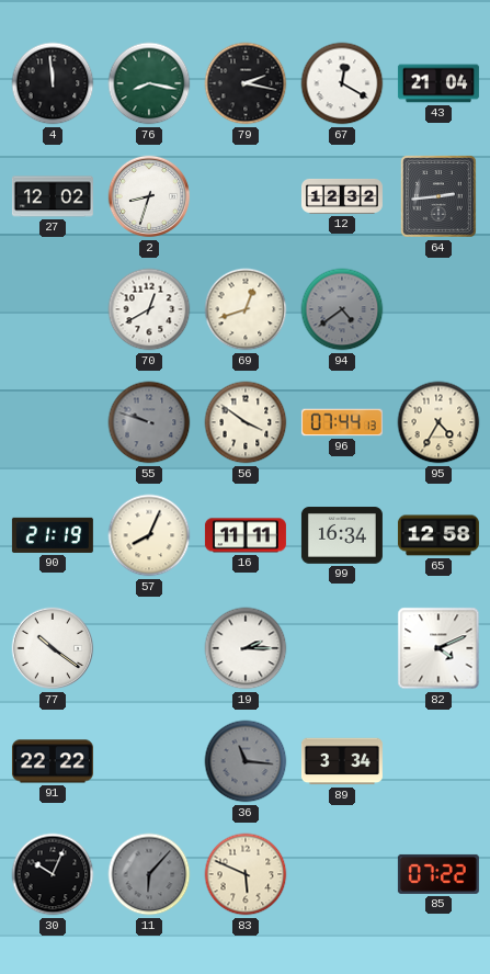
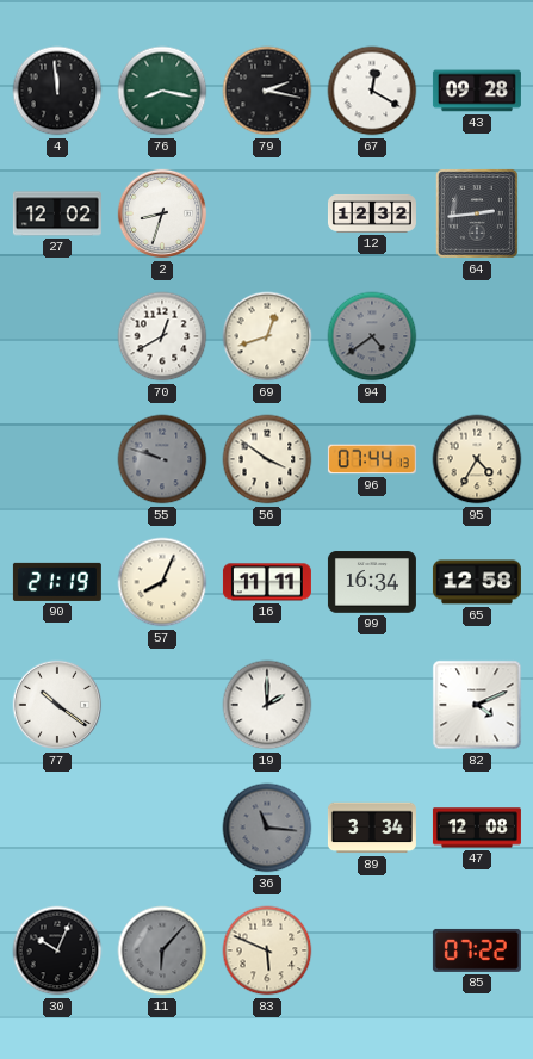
43: 21:04 -> 09:28
19: 2:15 -> 2:00
91: 22:22 -> none
47: none -> 12:08
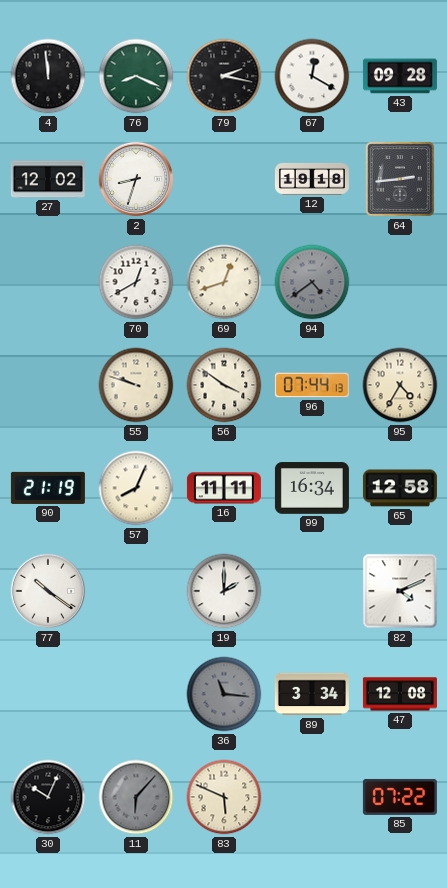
76: 8:17 -> 8:19
12: 12:32 -> 19:18
55 dial: grey -> cream
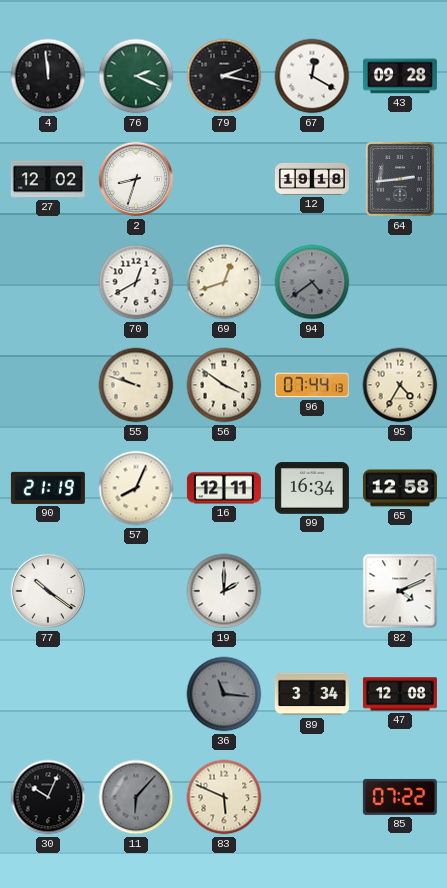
76: 8:19 -> 2:19
16: 11:11 -> 12:11
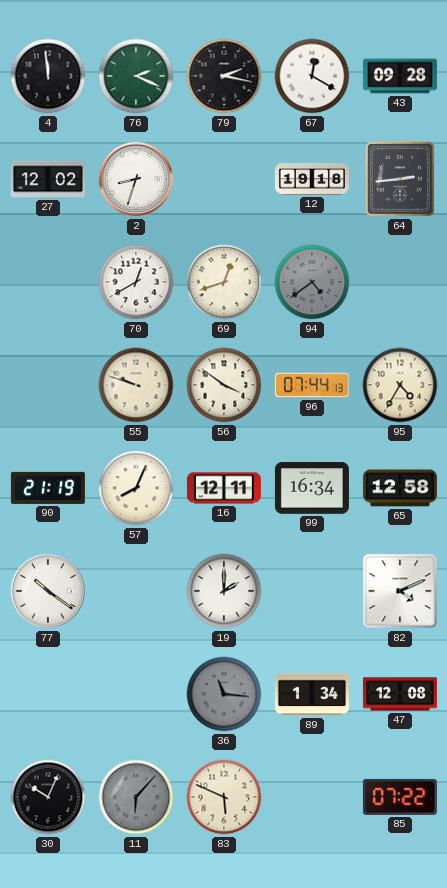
89: 3:34 -> 1:34
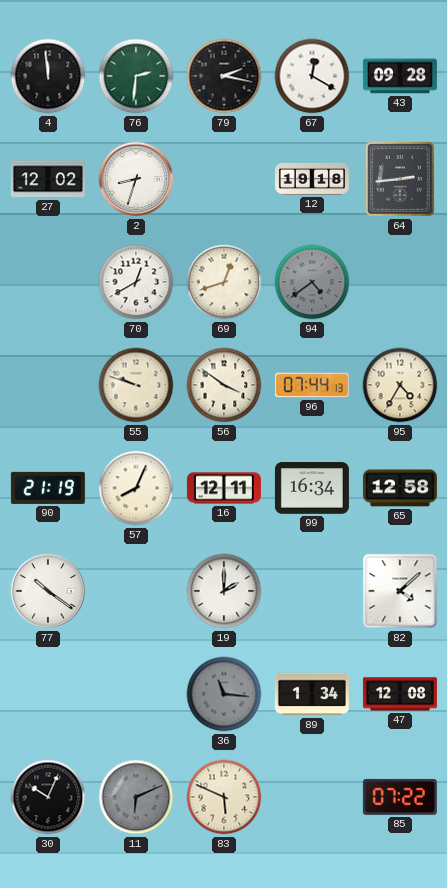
76: 2:19 -> 2:31
82: 4:11 -> 4:08
11: 6:07 -> 6:11
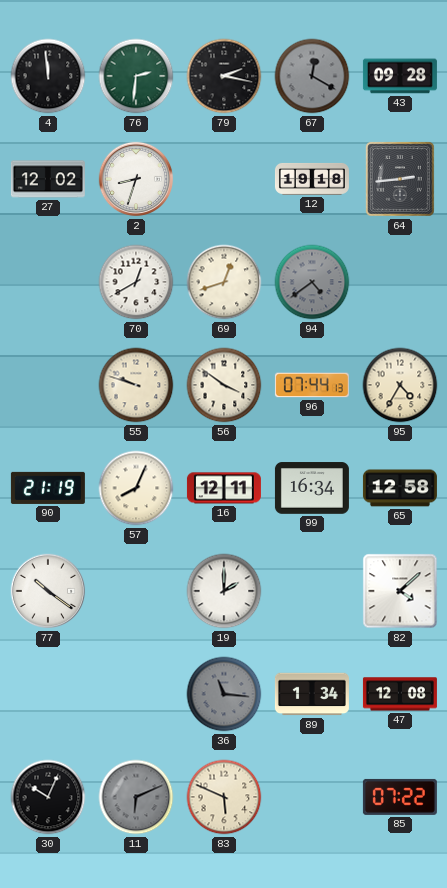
67 dial: white -> grey
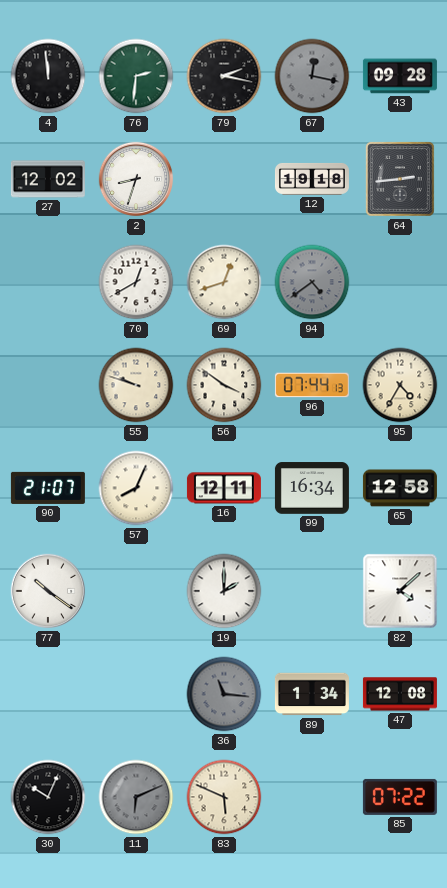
67: 12:20 -> 12:17
90: 21:19 -> 21:07
